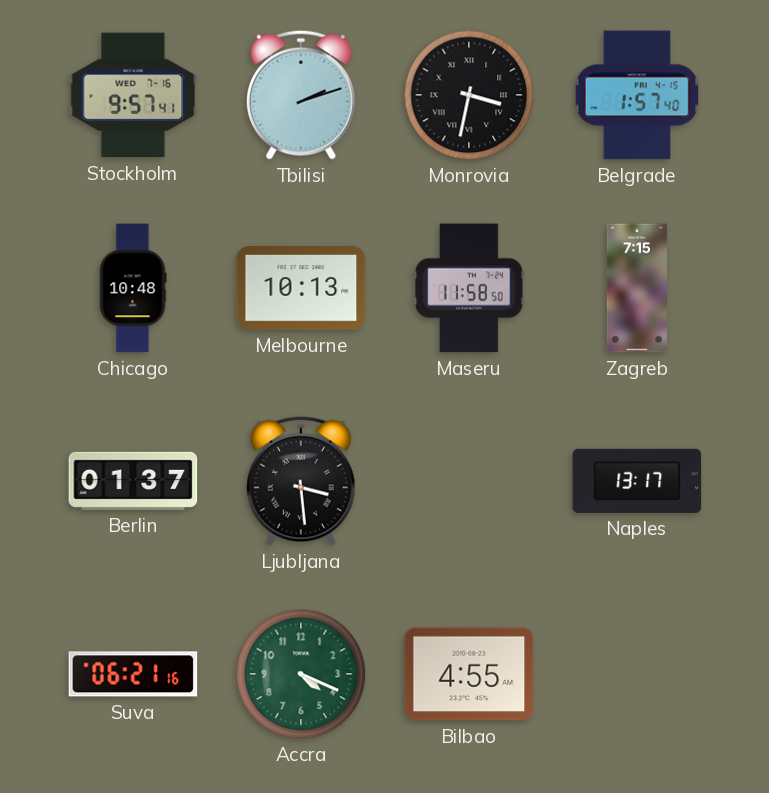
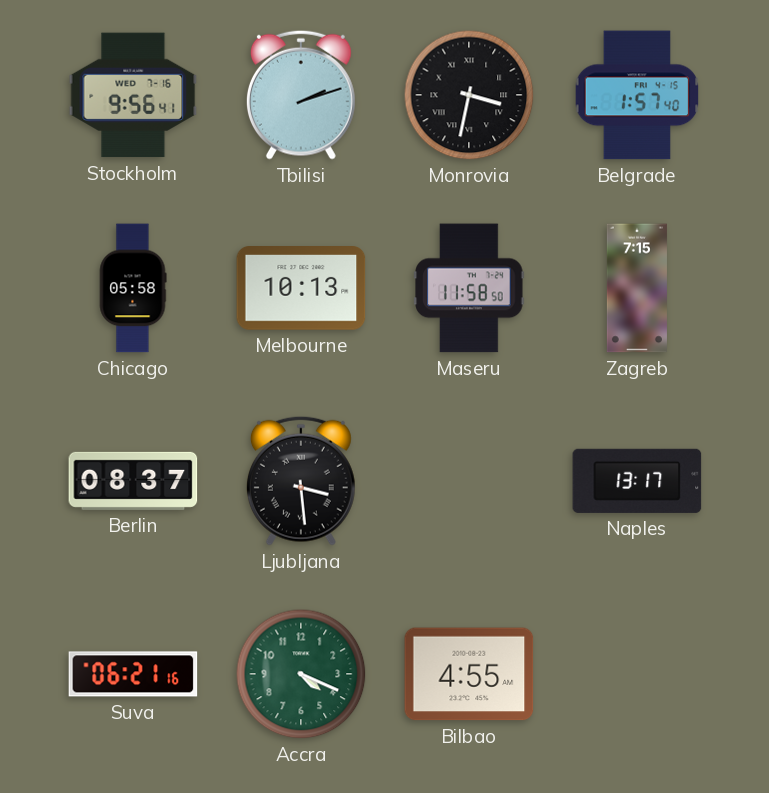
Stockholm: 9:57 -> 9:56
Chicago: 10:48 -> 05:58
Berlin: 01:37 -> 08:37
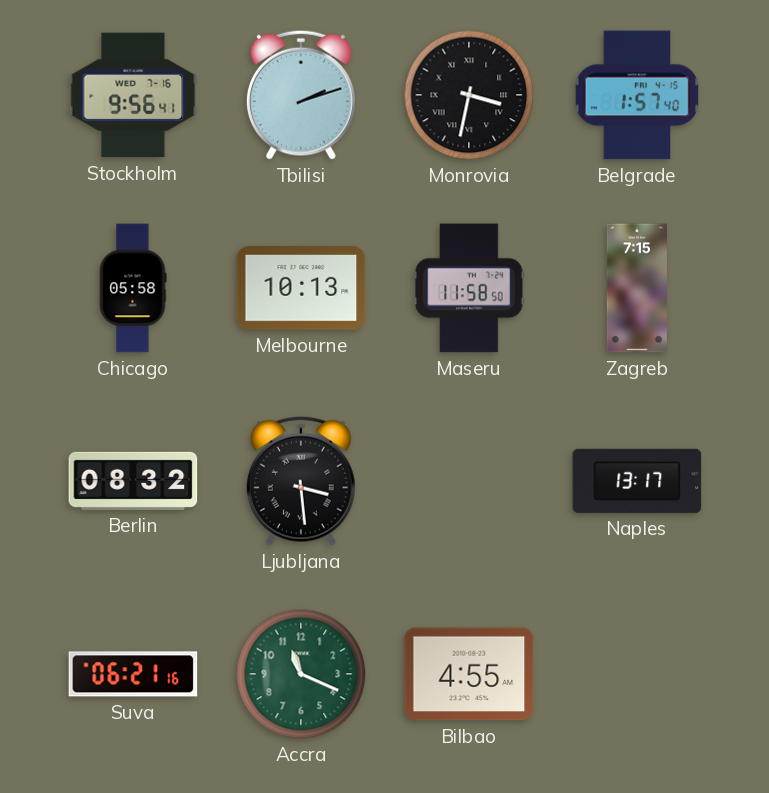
Berlin: 08:37 -> 08:32
Accra: 4:19 -> 11:19
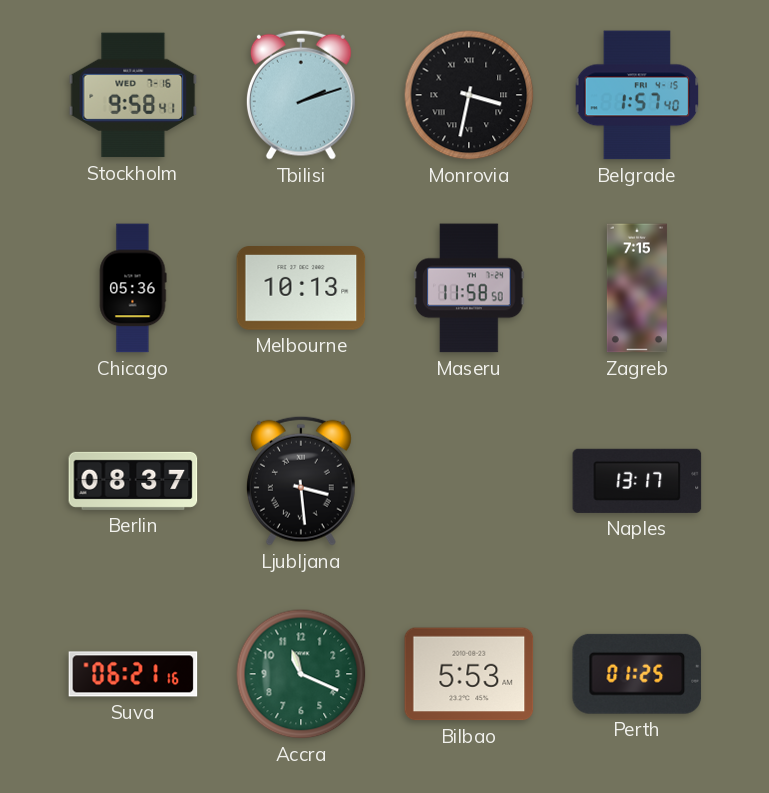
Stockholm: 9:56 -> 9:58
Chicago: 05:58 -> 05:36
Berlin: 08:32 -> 08:37
Bilbao: 4:55 -> 5:53
Perth: none -> 01:25
